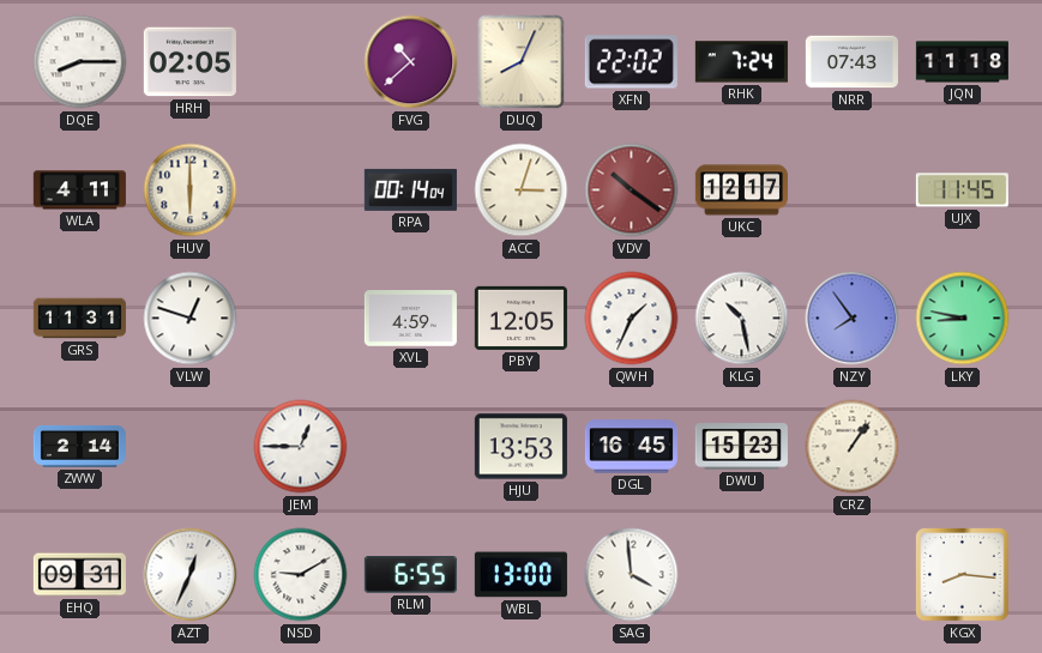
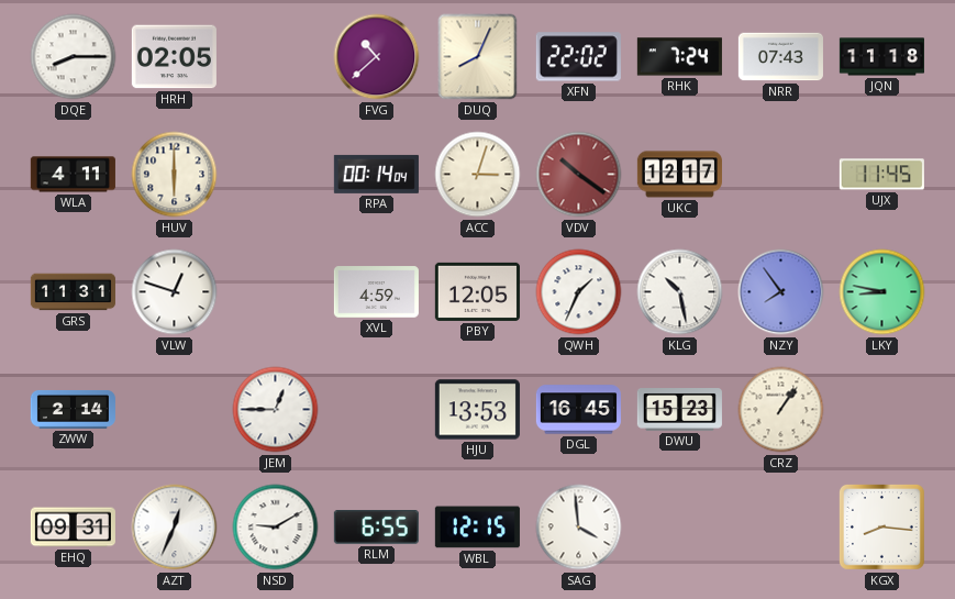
WBL: 13:00 -> 12:15
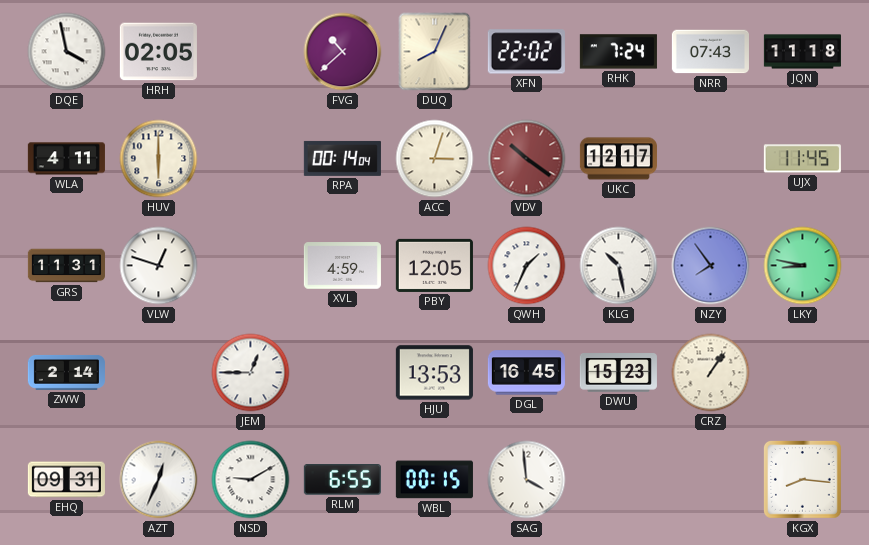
DQE: 8:15 -> 3:58
WBL: 12:15 -> 00:15
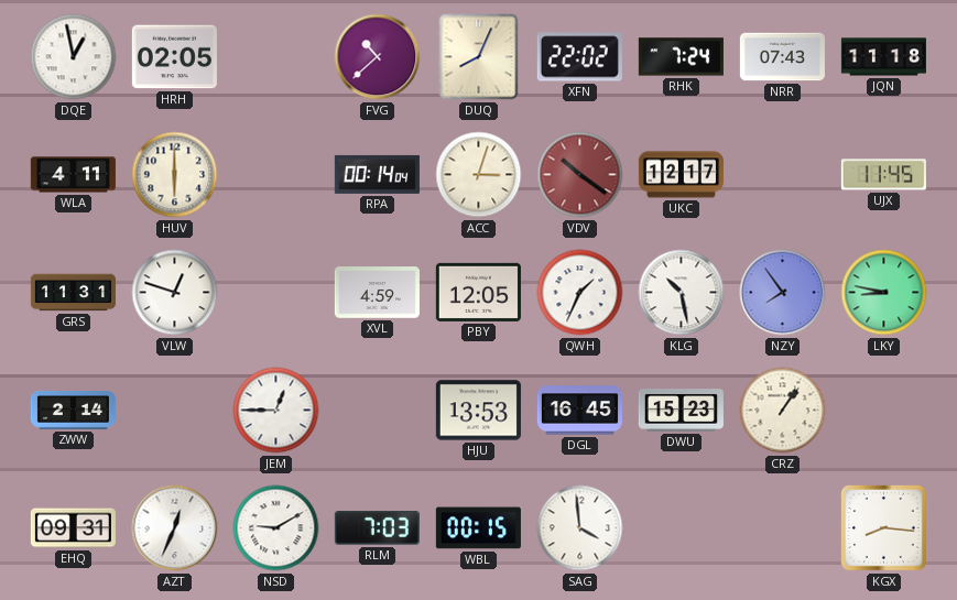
DQE: 3:58 -> 12:58
RLM: 6:55 -> 7:03
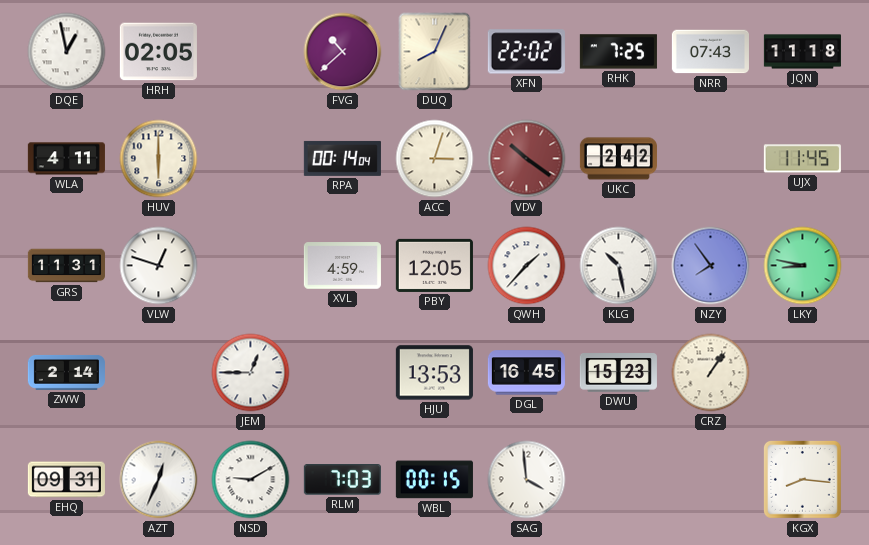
RHK: 7:24 -> 7:25
UKC: 12:17 -> 2:42
QWH: 1:34 -> 1:37
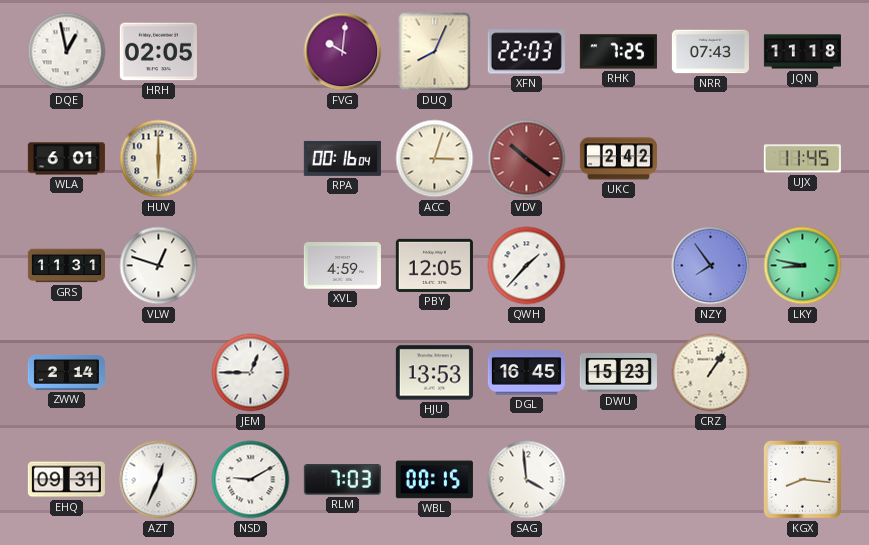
FVG: 10:38 -> 10:01
XFN: 22:02 -> 22:03
WLA: 4:11 -> 6:01
RPA: 00:14 -> 00:16
KLG: 10:28 -> none
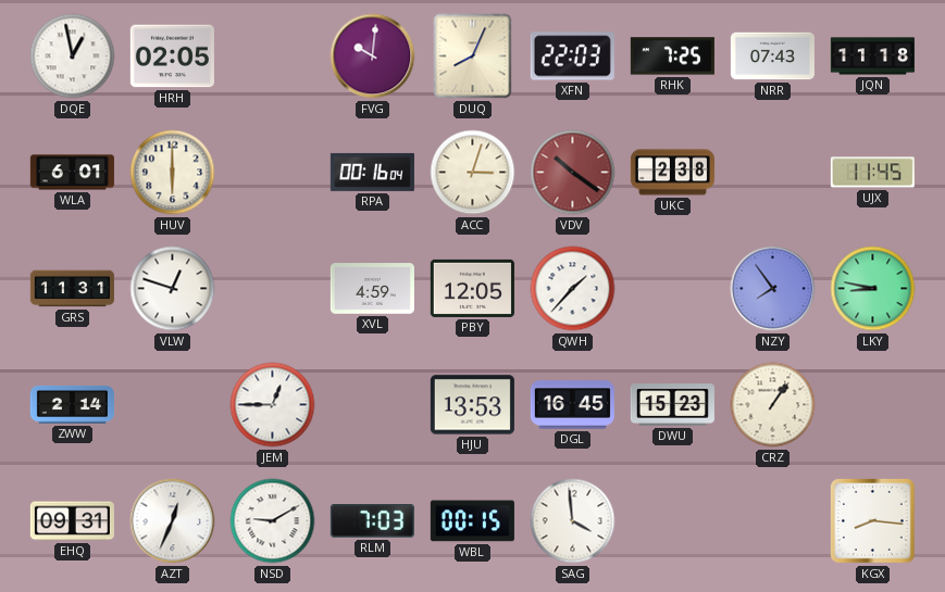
UKC: 2:42 -> 2:38
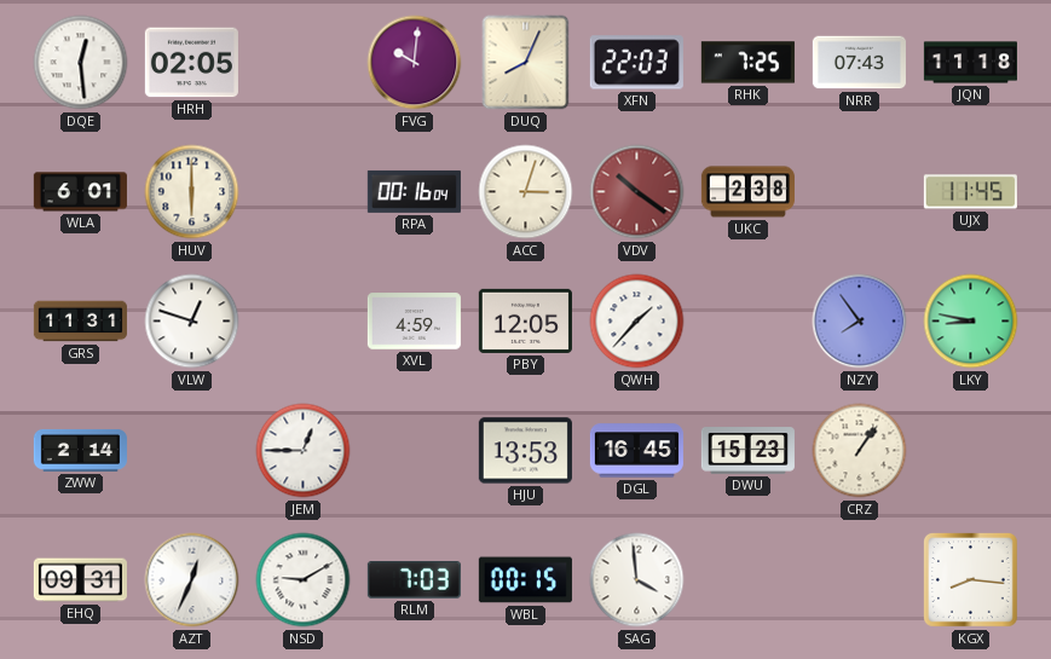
DQE: 12:58 -> 12:29
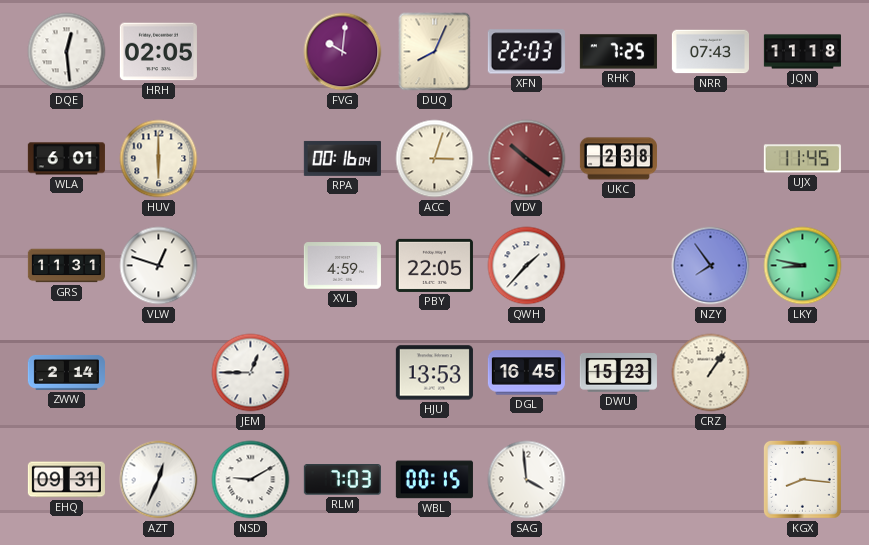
PBY: 12:05 -> 22:05
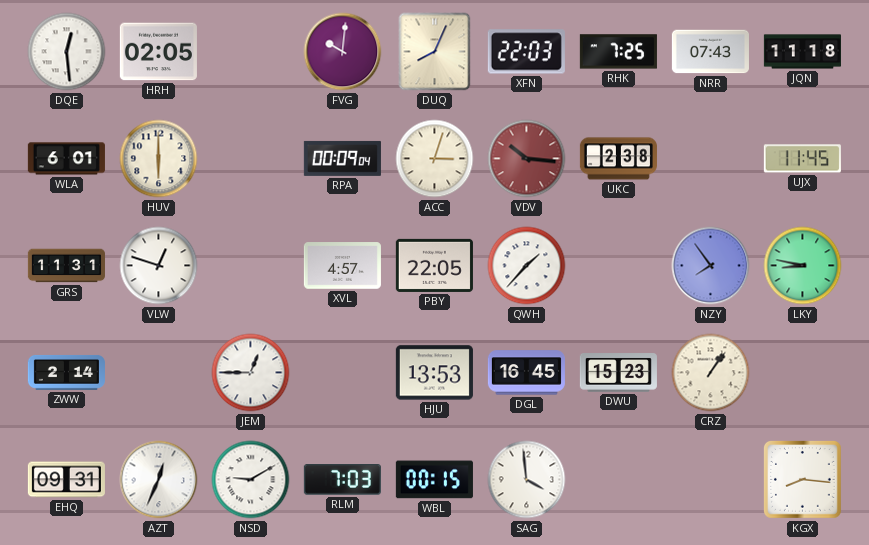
RPA: 00:16 -> 00:09
VDV: 10:21 -> 10:16
XVL: 4:59 -> 4:57
